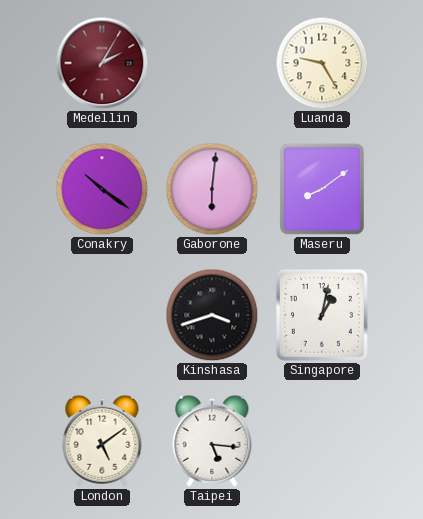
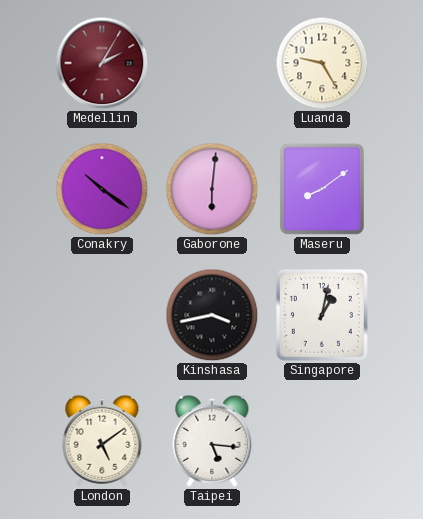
Kinshasa: 3:42 -> 3:43
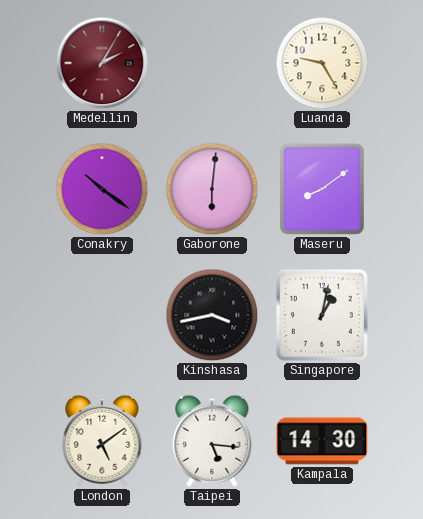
Kampala: none -> 14:30
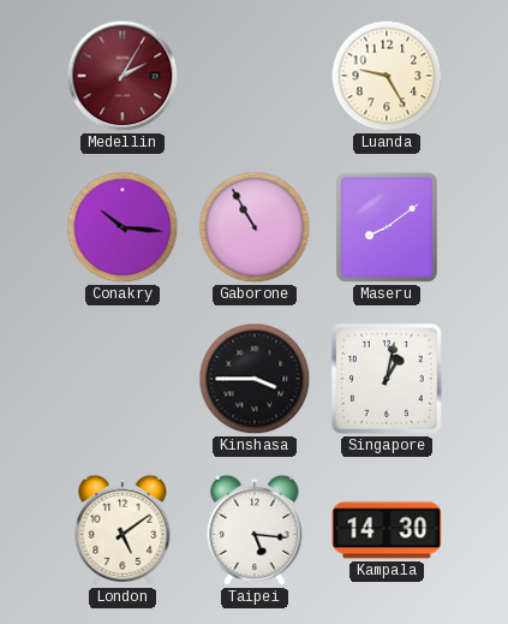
Conakry: 10:21 -> 10:16
Gaborone: 6:01 -> 10:55
Kinshasa: 3:43 -> 3:45
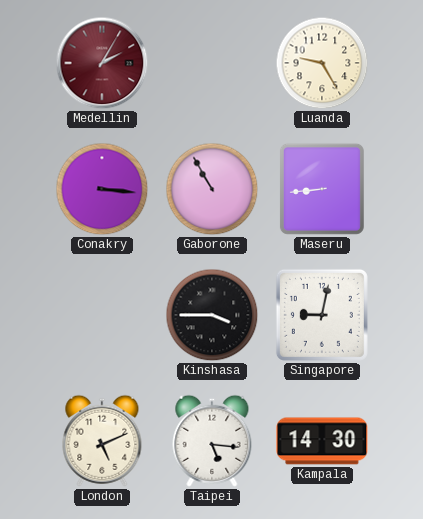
Conakry: 10:16 -> 3:16
Maseru: 8:09 -> 8:44
Singapore: 1:02 -> 9:02
London: 5:09 -> 5:11
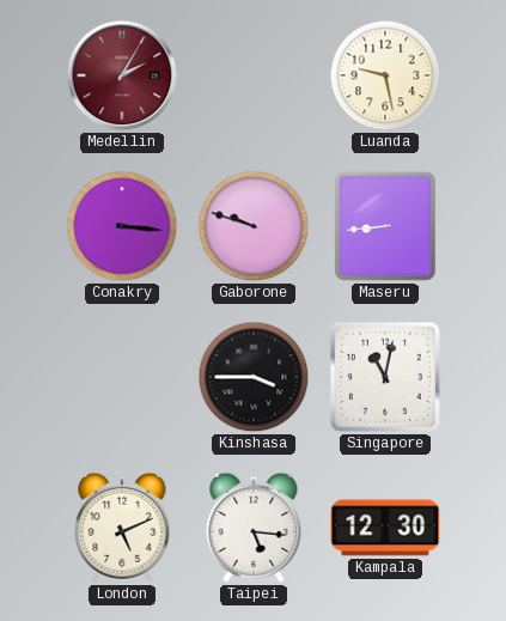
Luanda: 9:25 -> 9:28
Gaborone: 10:55 -> 9:48
Singapore: 9:02 -> 11:02
Kampala: 14:30 -> 12:30
